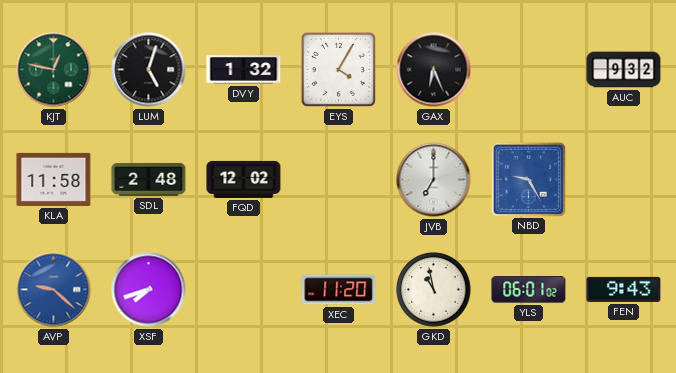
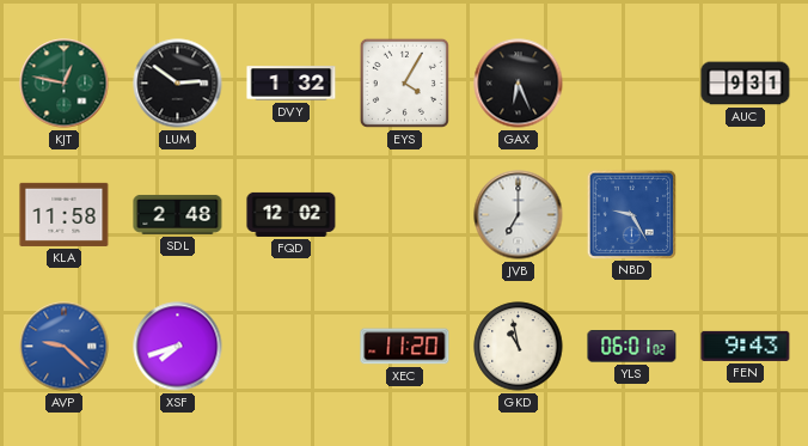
LUM: 5:03 -> 2:51
AUC: 9:32 -> 9:31
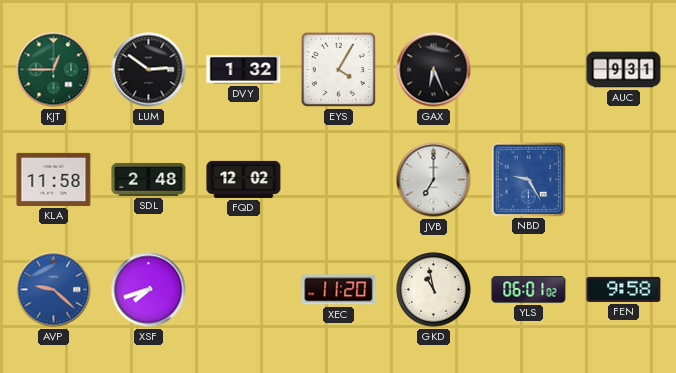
KJT: 12:47 -> 12:45
FEN: 9:43 -> 9:58
